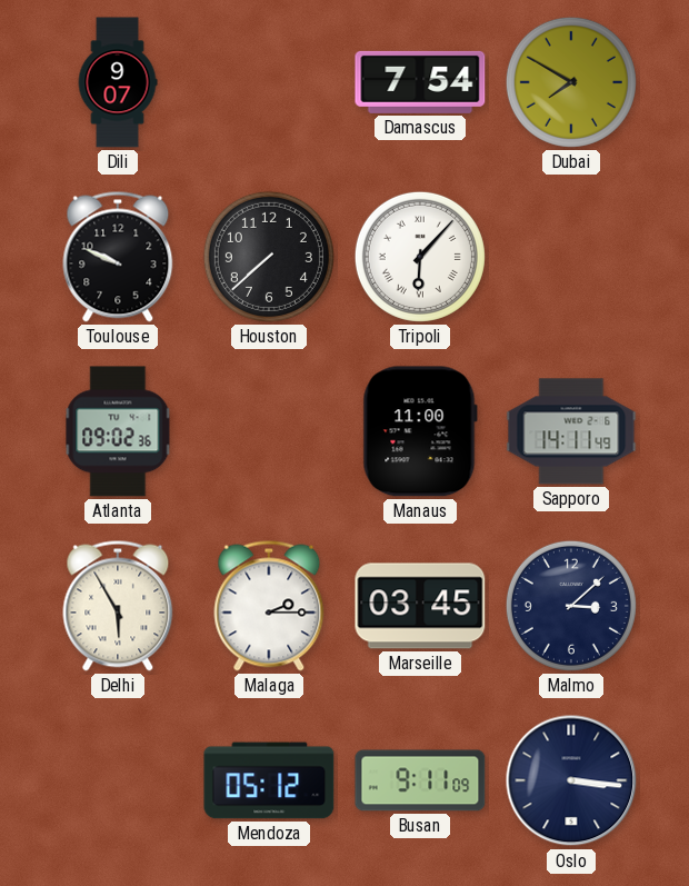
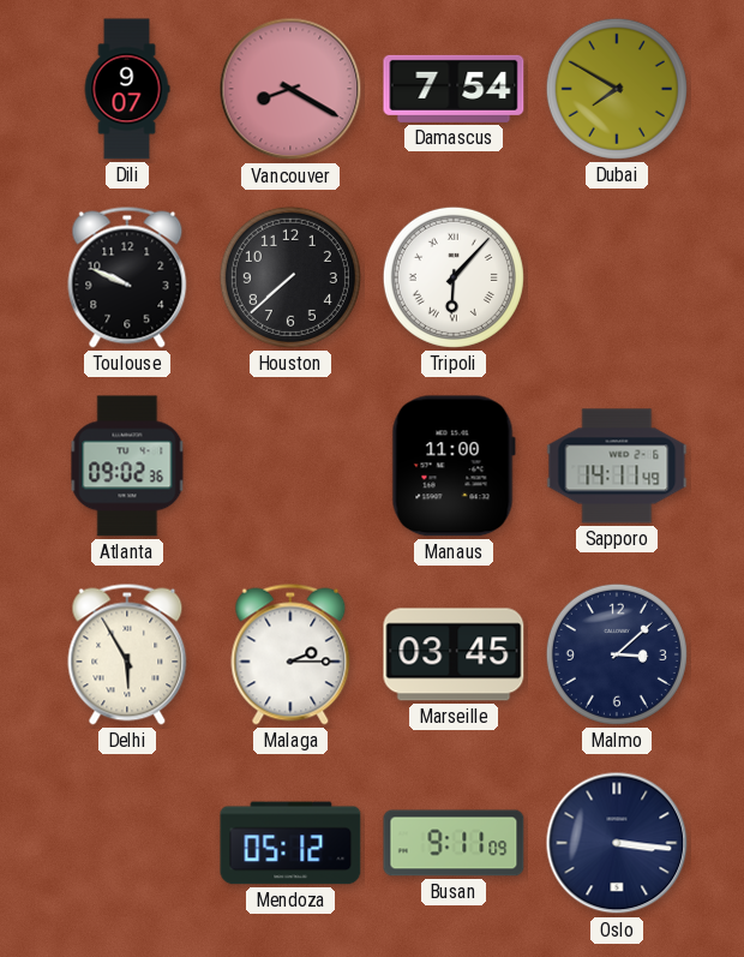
Vancouver: none -> 8:20
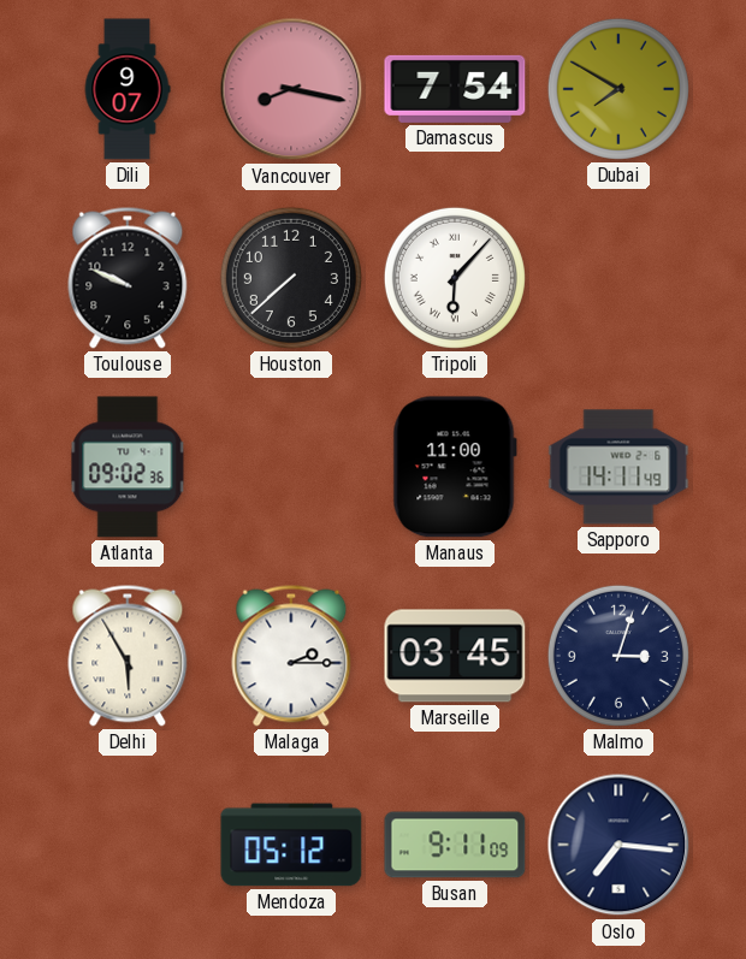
Vancouver: 8:20 -> 8:17
Malmo: 3:08 -> 3:03
Oslo: 3:16 -> 7:16
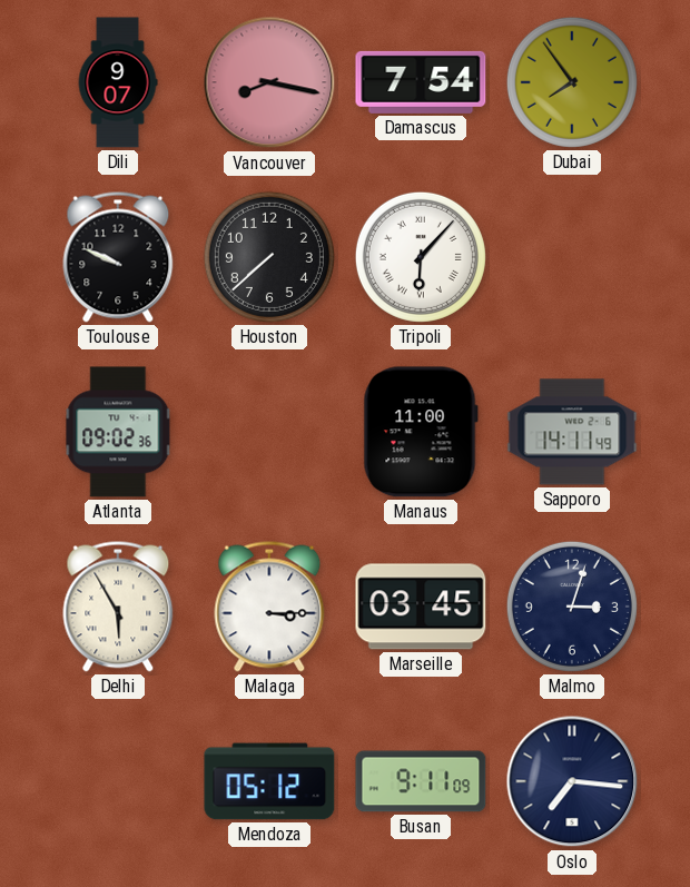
Dubai: 7:50 -> 7:54
Malaga: 2:15 -> 3:15
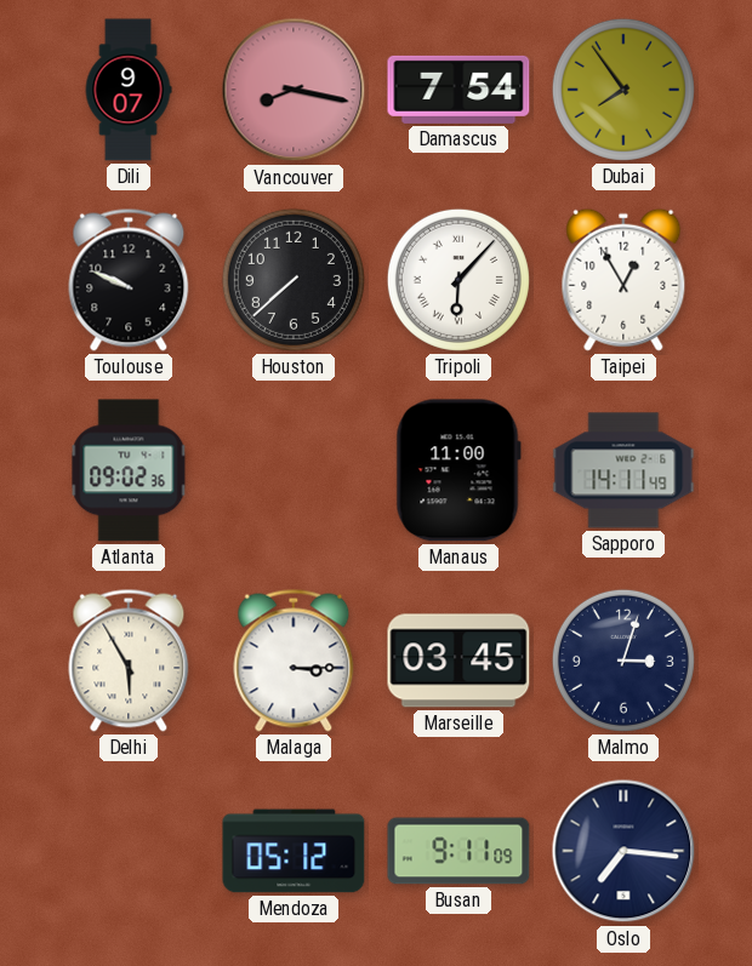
Taipei: none -> 12:55
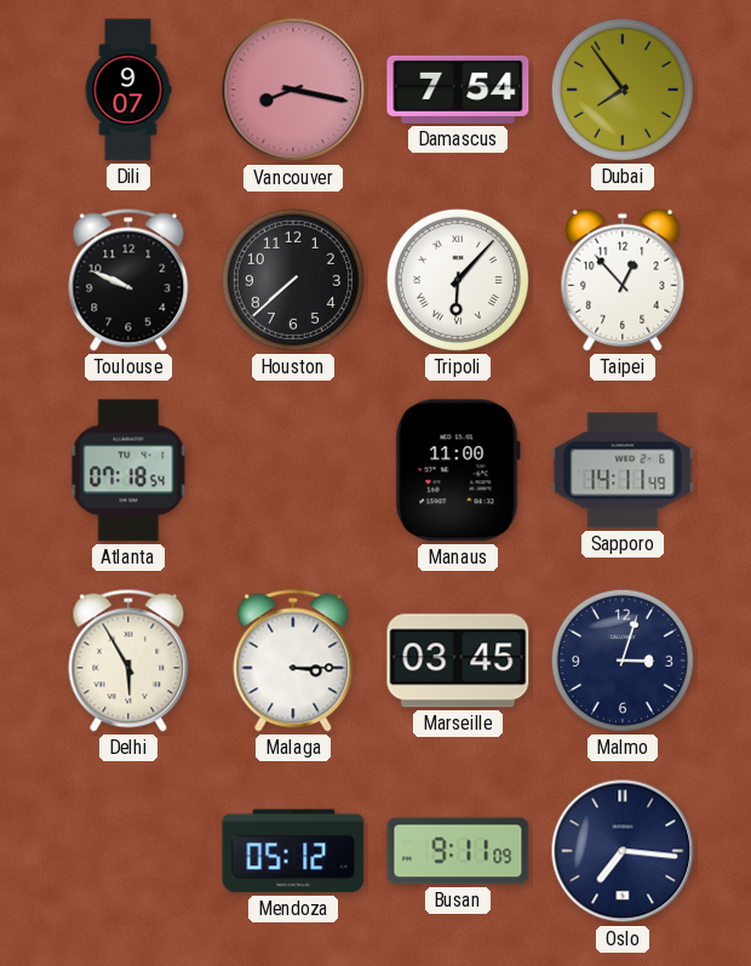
Taipei: 12:55 -> 12:53
Atlanta: 09:02 -> 07:18
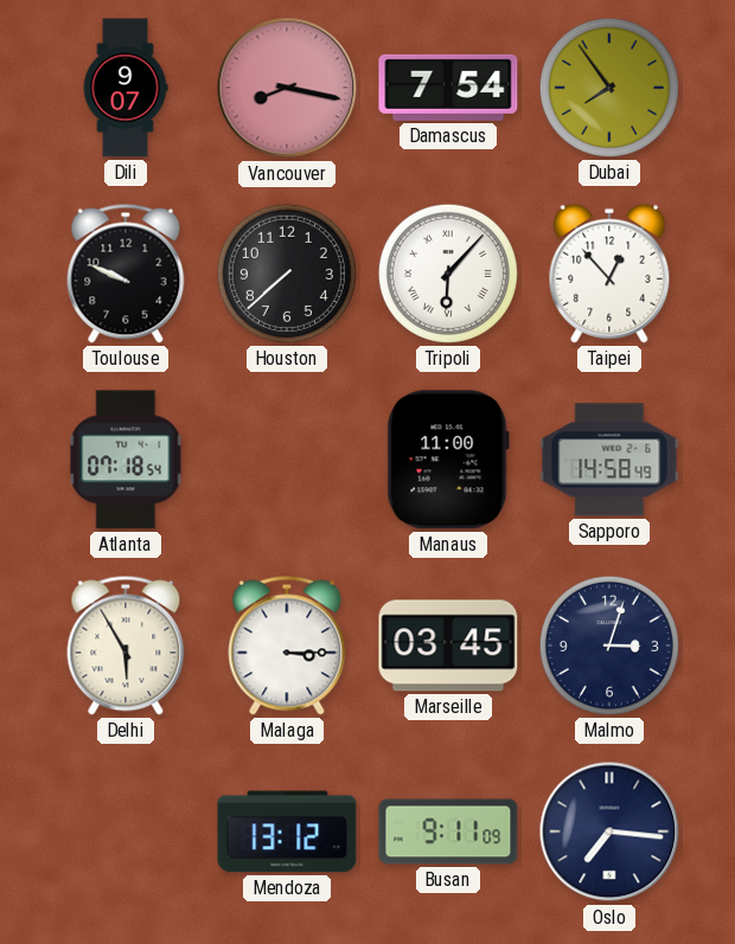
Sapporo: 14:11 -> 14:58
Mendoza: 05:12 -> 13:12
